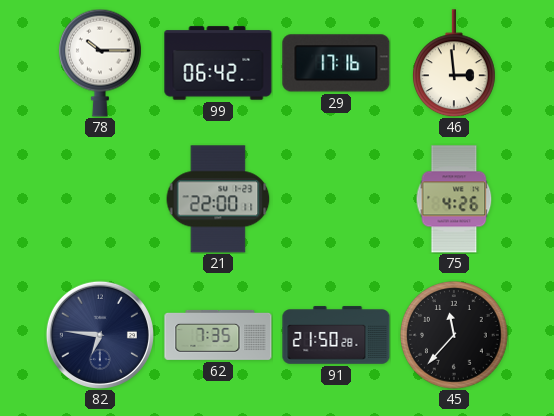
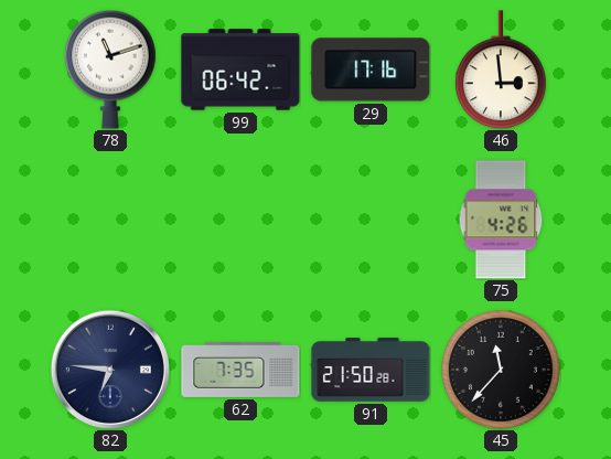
78: 10:15 -> 11:12
21: 22:00 -> none
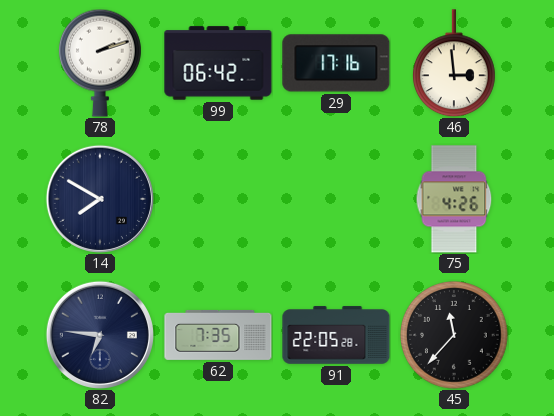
78: 11:12 -> 2:12
14: none -> 7:50
91: 21:50 -> 22:05
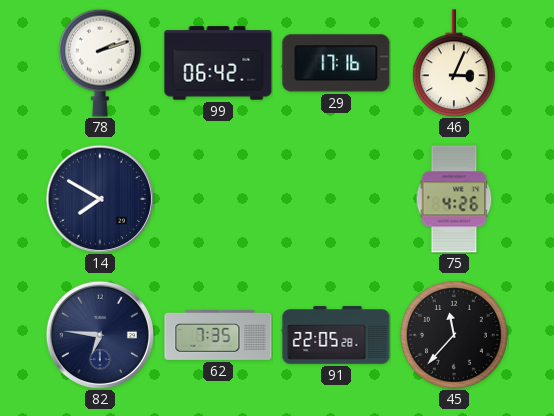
46: 2:59 -> 3:04
